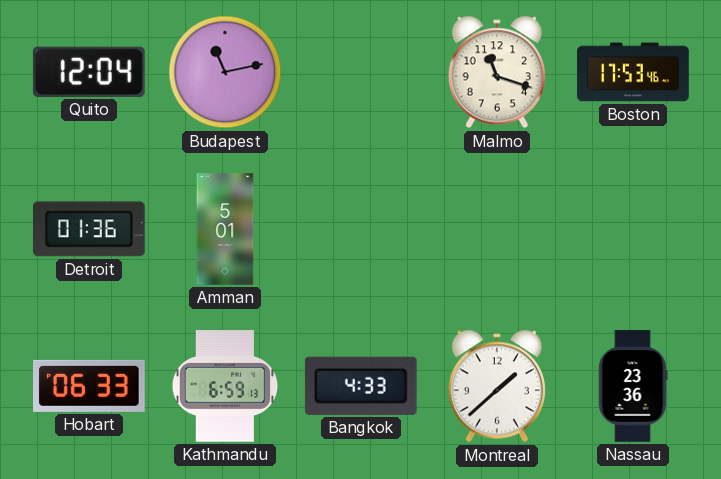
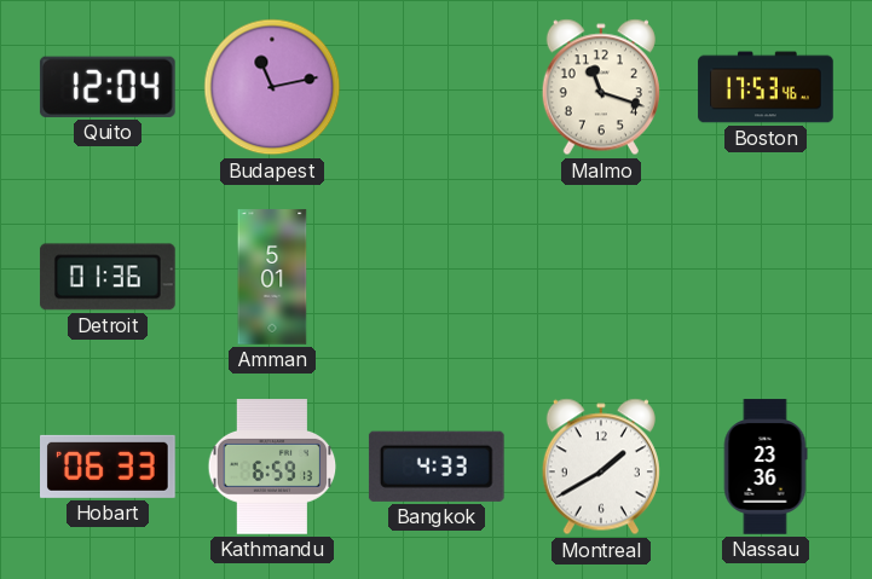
Montreal: 1:38 -> 1:40
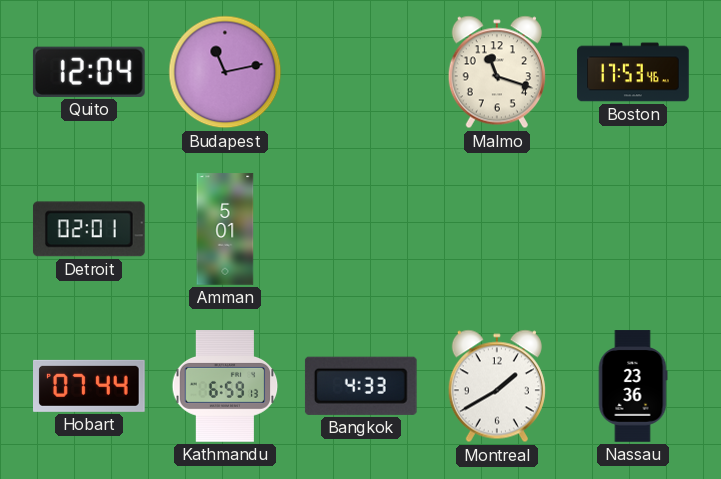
Detroit: 01:36 -> 02:01
Hobart: 06:33 -> 07:44
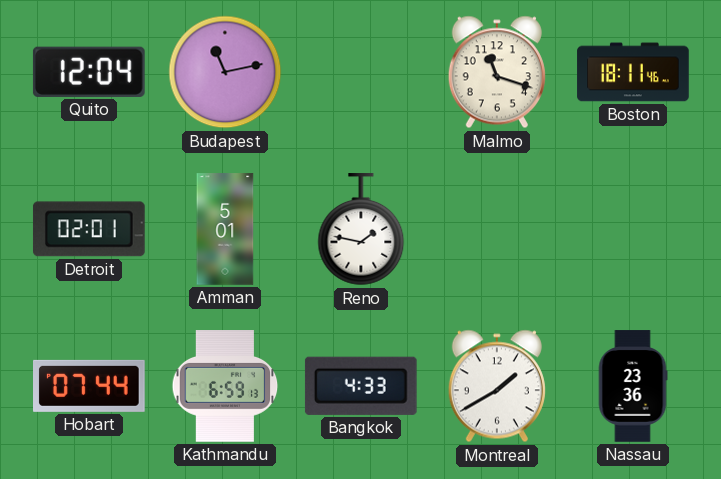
Boston: 17:53 -> 18:11
Reno: none -> 1:47
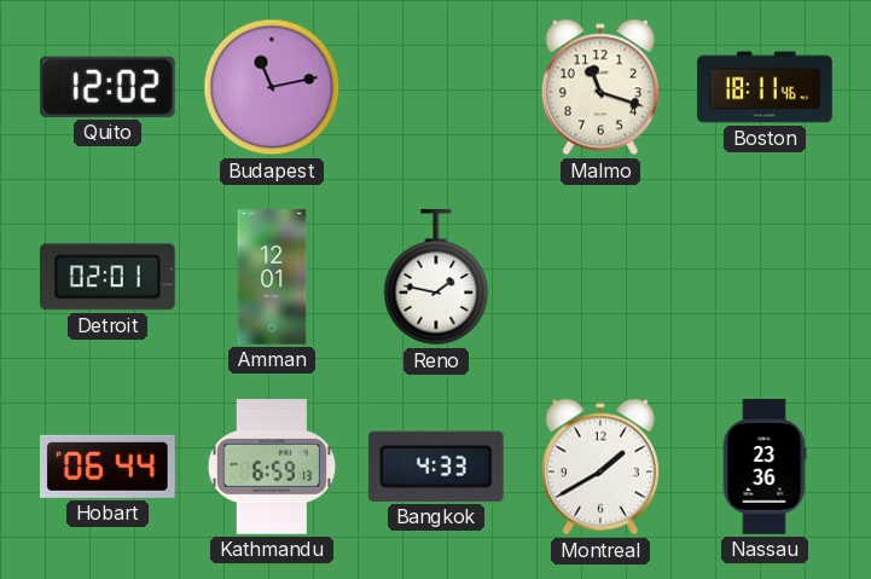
Quito: 12:04 -> 12:02
Amman: 5:01 -> 12:01
Hobart: 07:44 -> 06:44
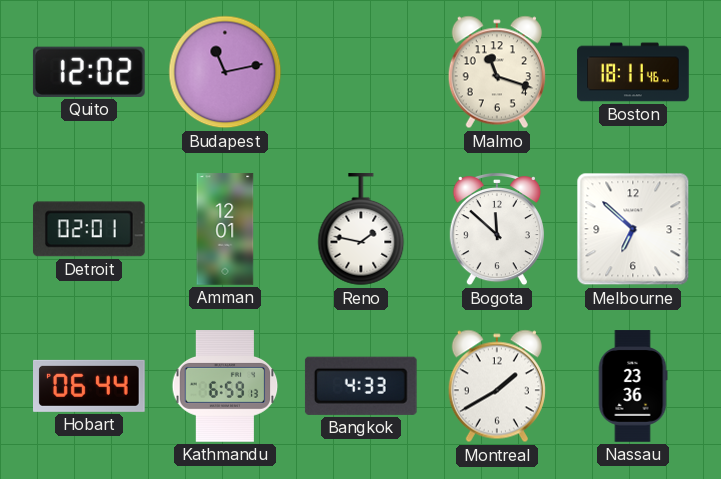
Bogota: none -> 11:52
Melbourne: none -> 6:52
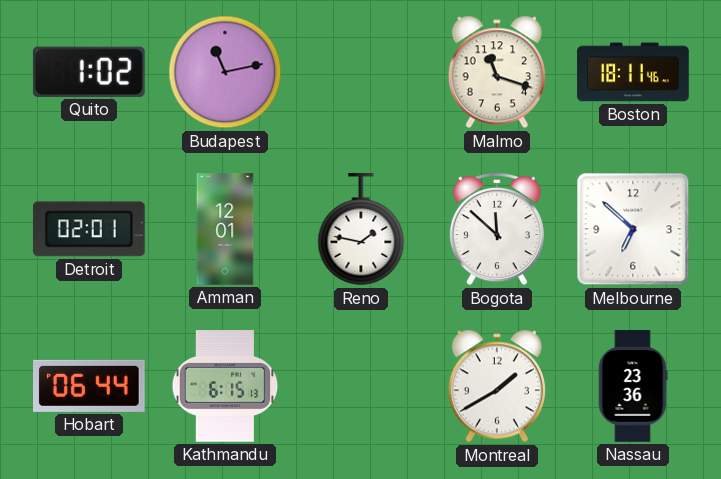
Quito: 12:02 -> 1:02
Kathmandu: 6:59 -> 6:15
Bangkok: 4:33 -> none
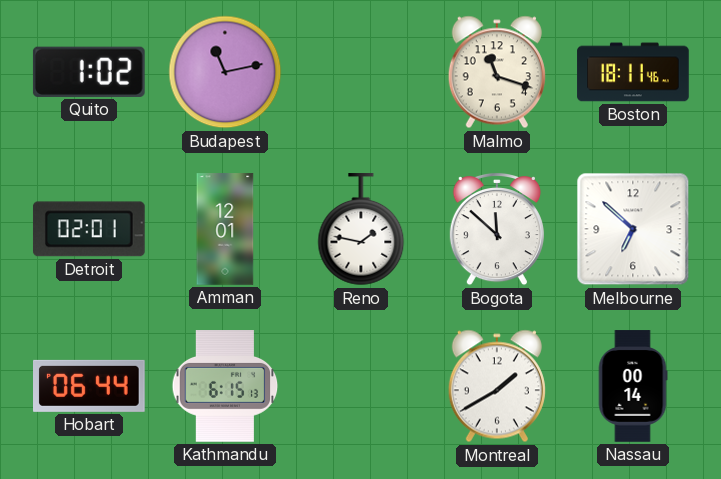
Nassau: 23:36 -> 00:14
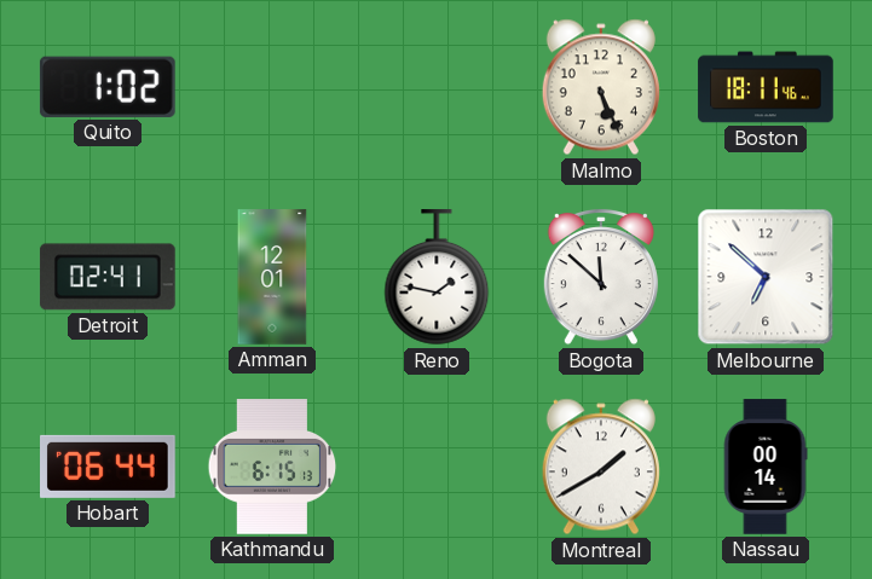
Budapest: 11:13 -> none
Malmo: 11:18 -> 5:26
Detroit: 02:01 -> 02:41
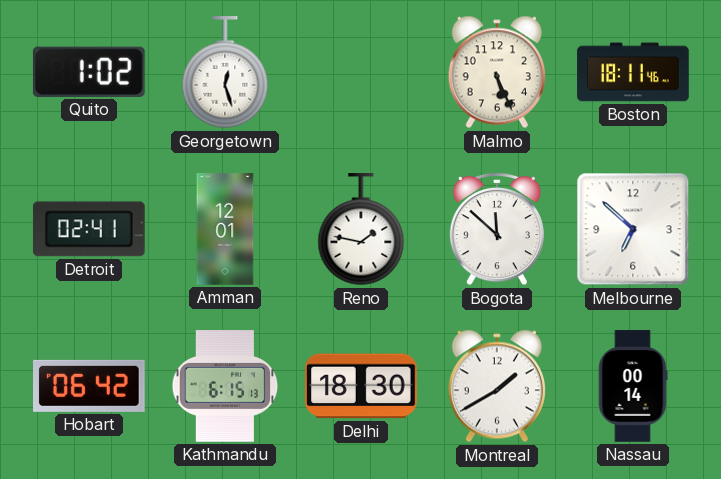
Georgetown: none -> 12:27
Hobart: 06:44 -> 06:42
Delhi: none -> 18:30
